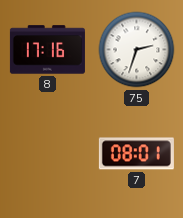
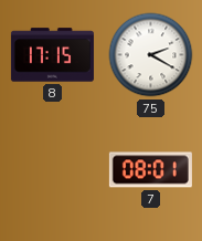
8: 17:16 -> 17:15
75: 2:33 -> 2:20
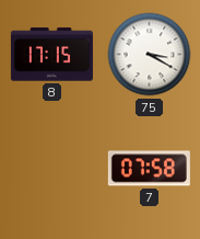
75: 2:20 -> 3:20
7: 08:01 -> 07:58
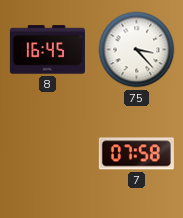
8: 17:15 -> 16:45
75: 3:20 -> 3:23
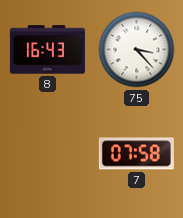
8: 16:45 -> 16:43
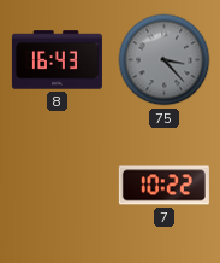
75 dial: white -> grey
7: 07:58 -> 10:22
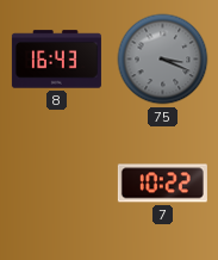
75: 3:23 -> 3:19
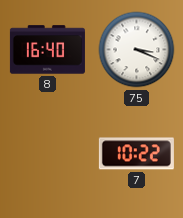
8: 16:43 -> 16:40
75 dial: grey -> white
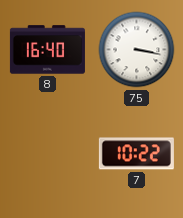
75: 3:19 -> 3:17
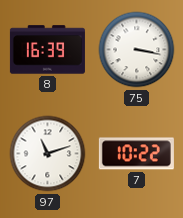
8: 16:40 -> 16:39
97: none -> 11:12
